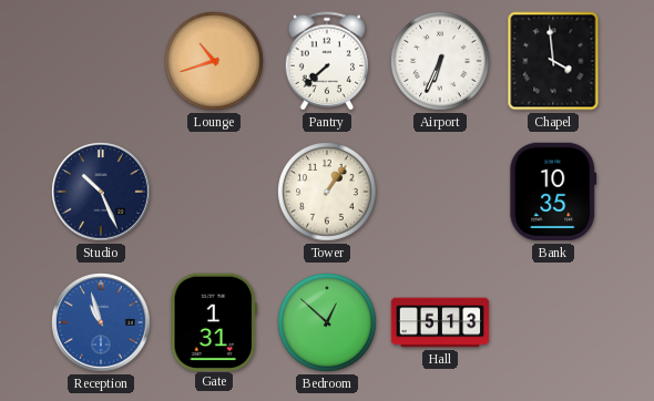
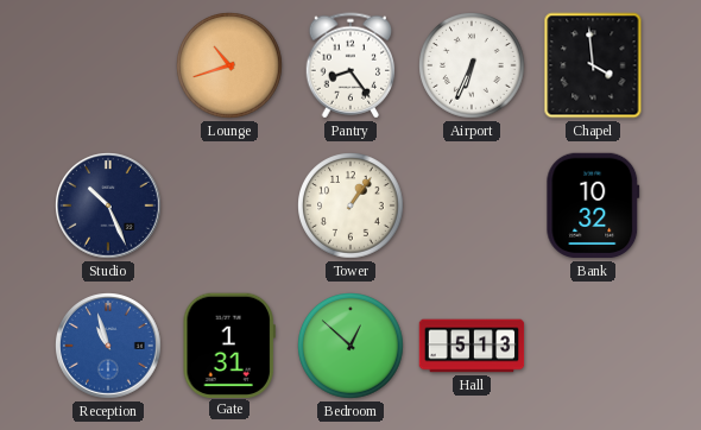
Pantry: 7:38 -> 8:24
Bank: 10:35 -> 10:32
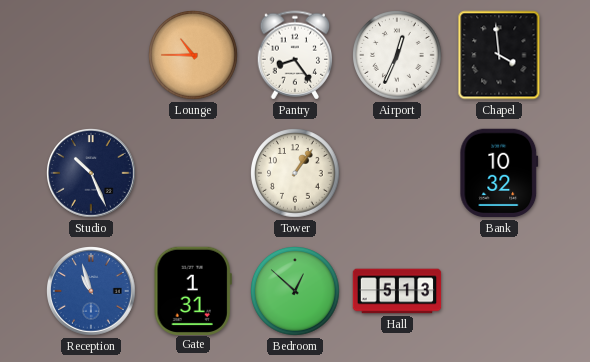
Lounge: 10:42 -> 10:45
Airport: 6:34 -> 12:34
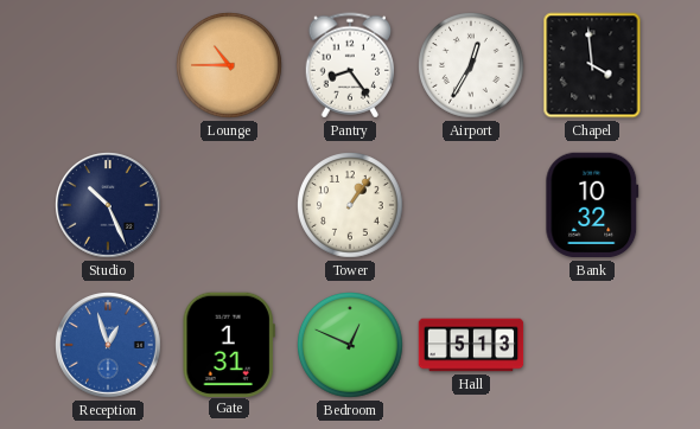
Airport: 12:34 -> 12:35
Reception: 10:57 -> 12:57
Bedroom: 12:52 -> 12:49
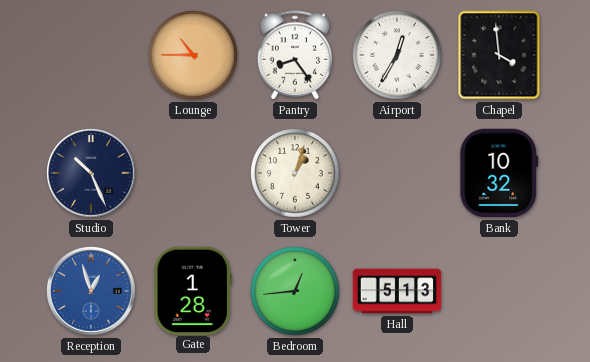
Tower: 1:06 -> 1:03
Gate: 1:31 -> 1:28
Bedroom: 12:49 -> 12:44
